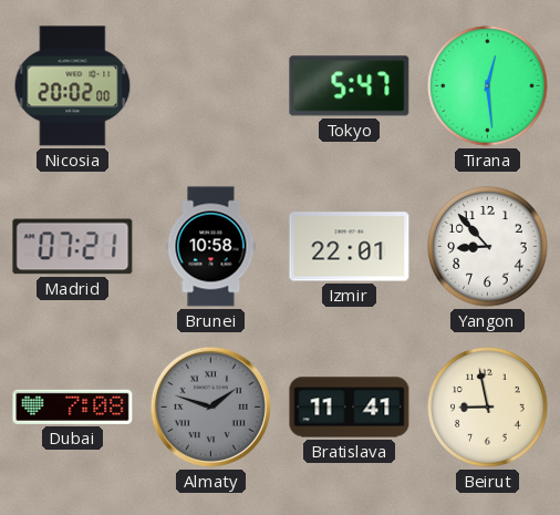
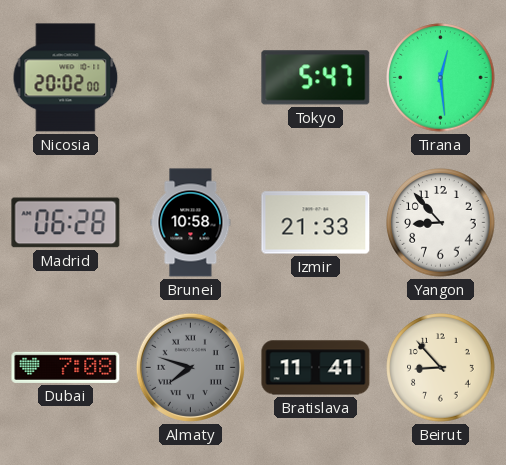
Madrid: 07:21 -> 06:28
Izmir: 22:01 -> 21:33
Almaty: 1:48 -> 7:48
Beirut: 8:58 -> 8:53
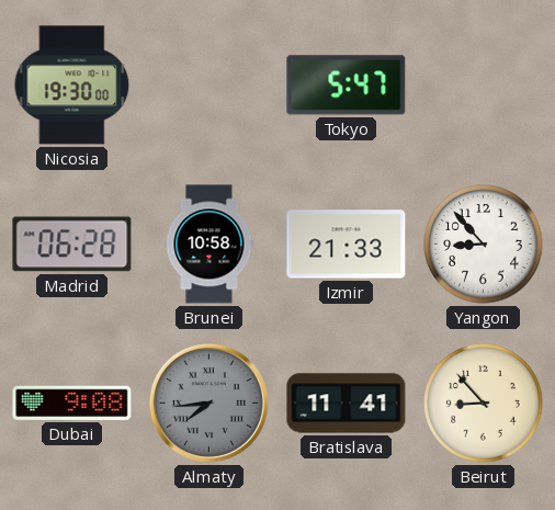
Nicosia: 20:02 -> 19:30
Tirana: 12:29 -> none
Dubai: 7:08 -> 9:08
Almaty: 7:48 -> 7:44
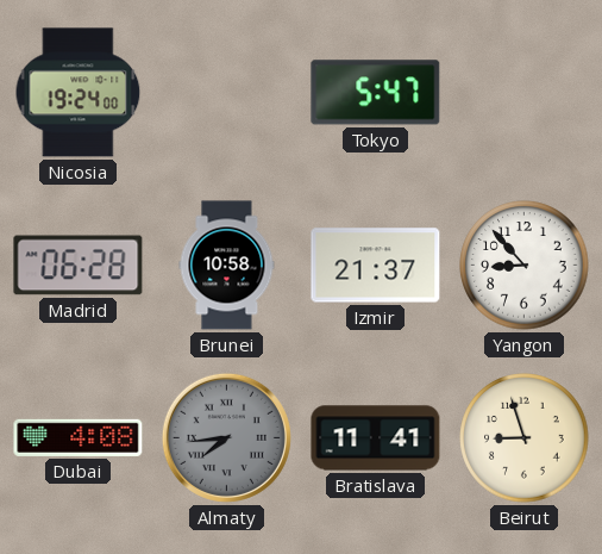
Nicosia: 19:30 -> 19:24
Izmir: 21:33 -> 21:37
Dubai: 9:08 -> 4:08
Beirut: 8:53 -> 8:57
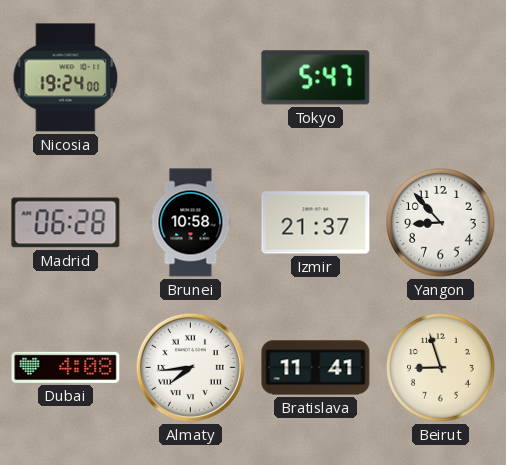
Almaty dial: grey -> white
